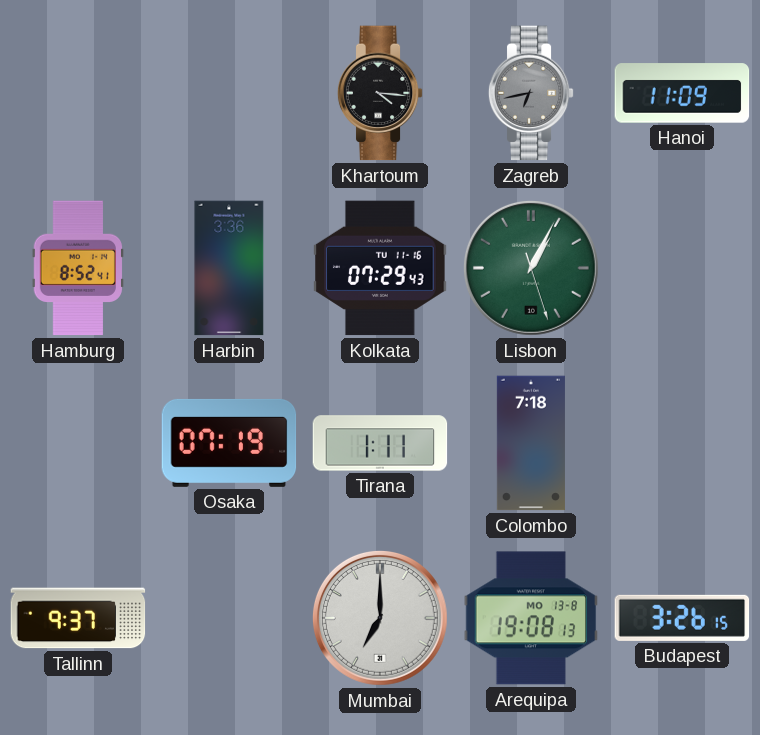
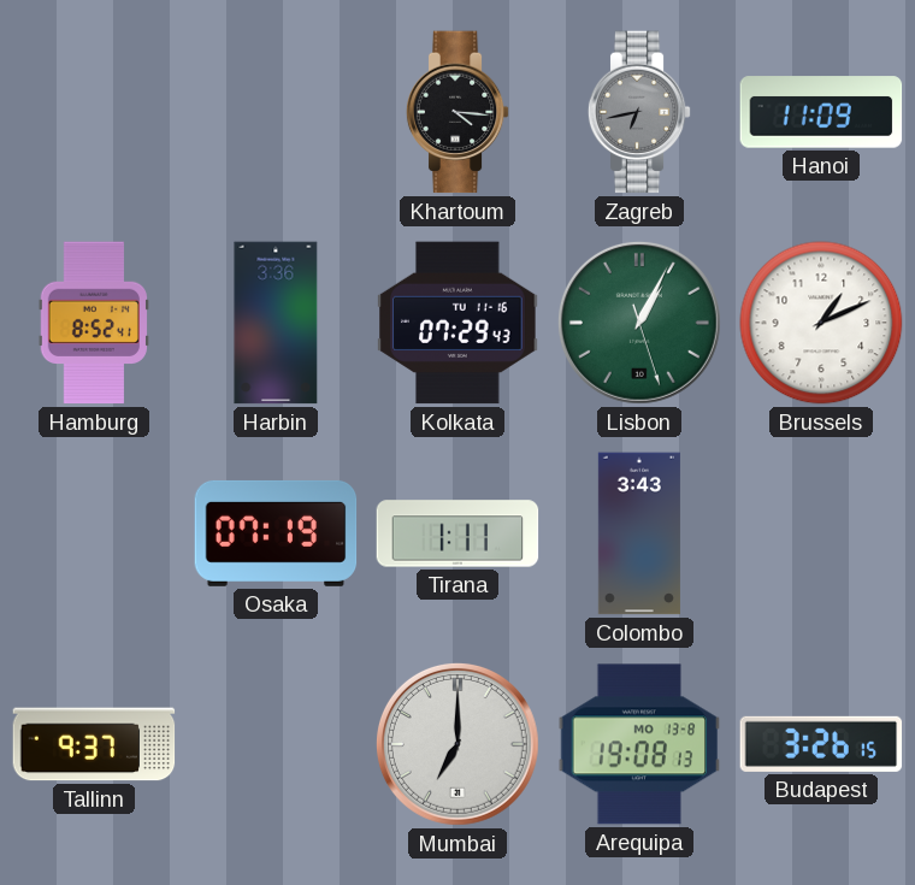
Brussels: none -> 1:11
Colombo: 7:18 -> 3:43
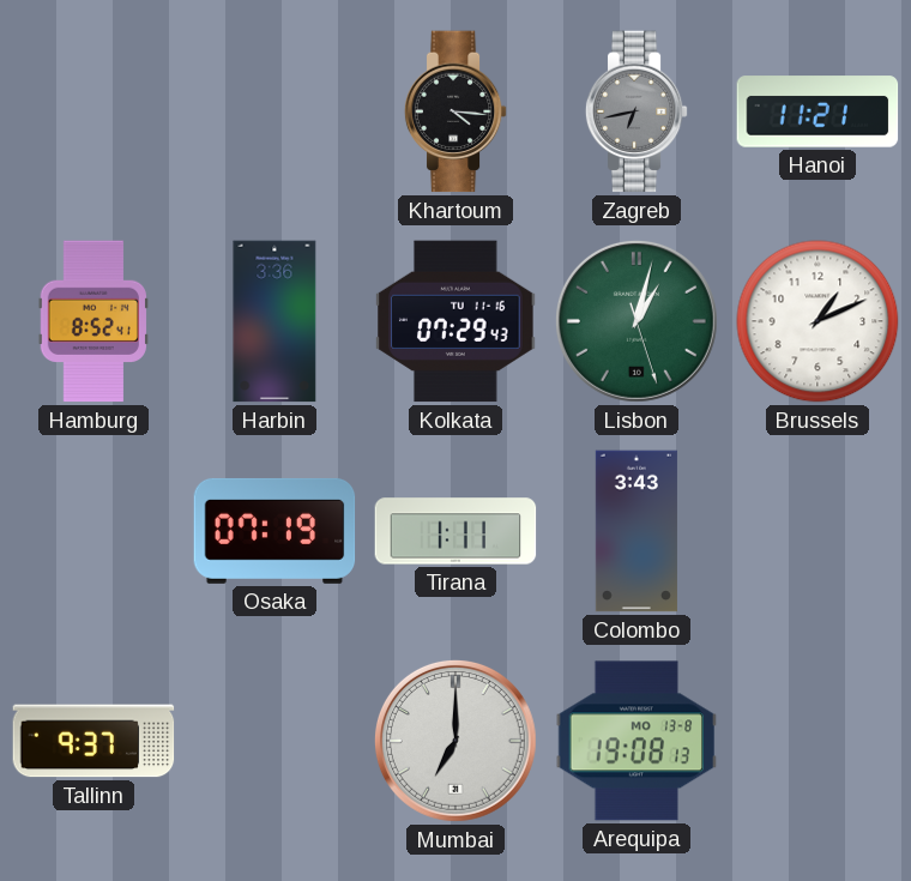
Hanoi: 11:09 -> 11:21
Lisbon: 1:04 -> 1:02
Budapest: 3:26 -> none
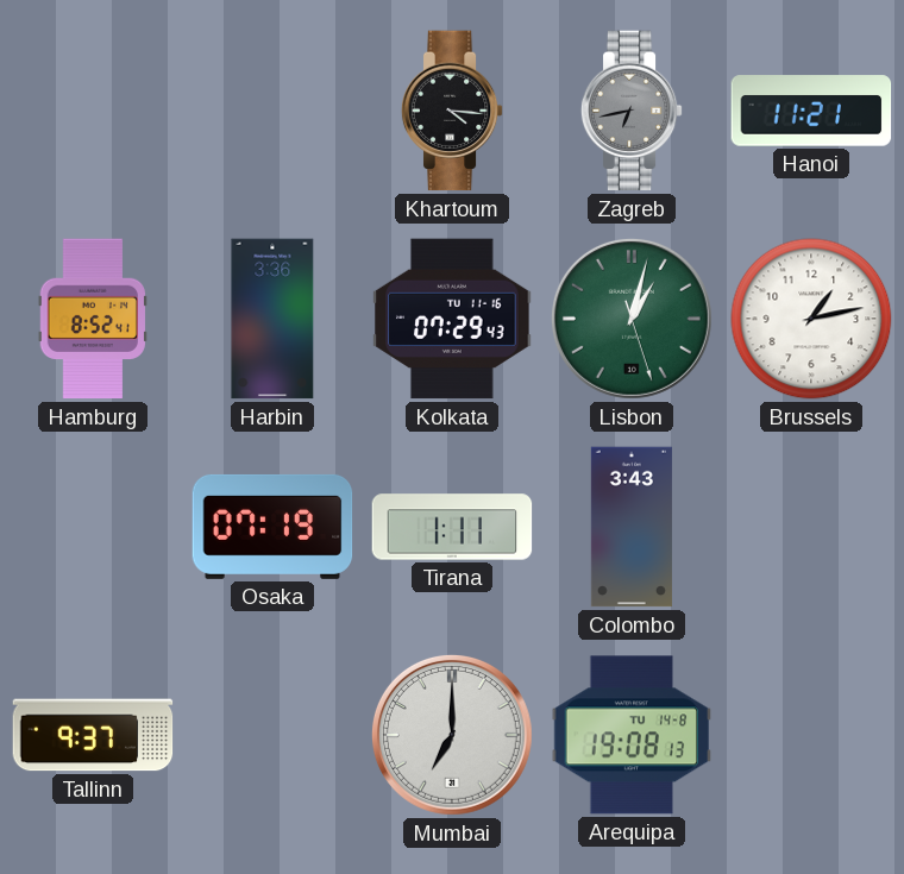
Brussels: 1:11 -> 1:13
Arequipa date: MO 13-8 -> TU 14-8
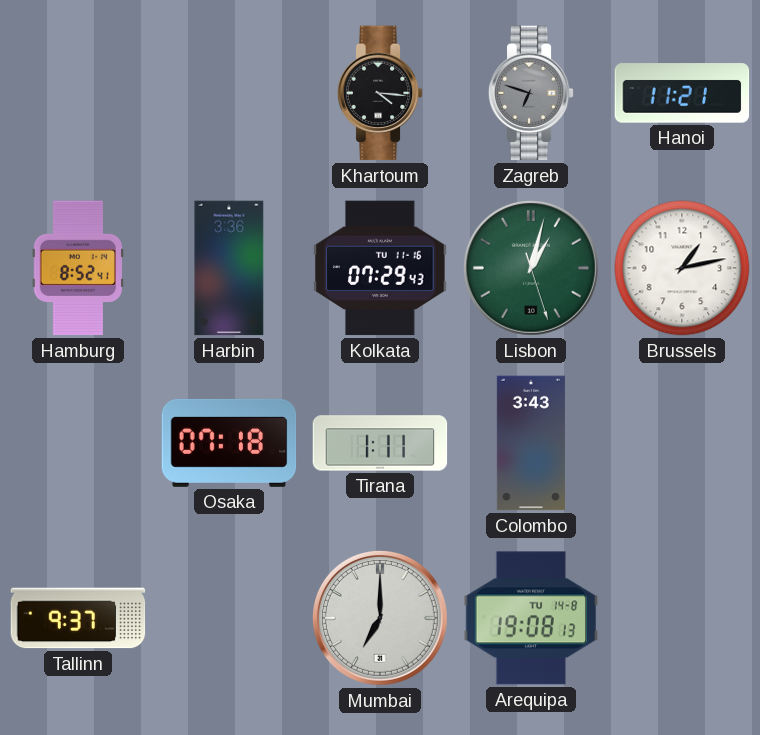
Zagreb: 6:43 -> 6:48
Osaka: 07:19 -> 07:18
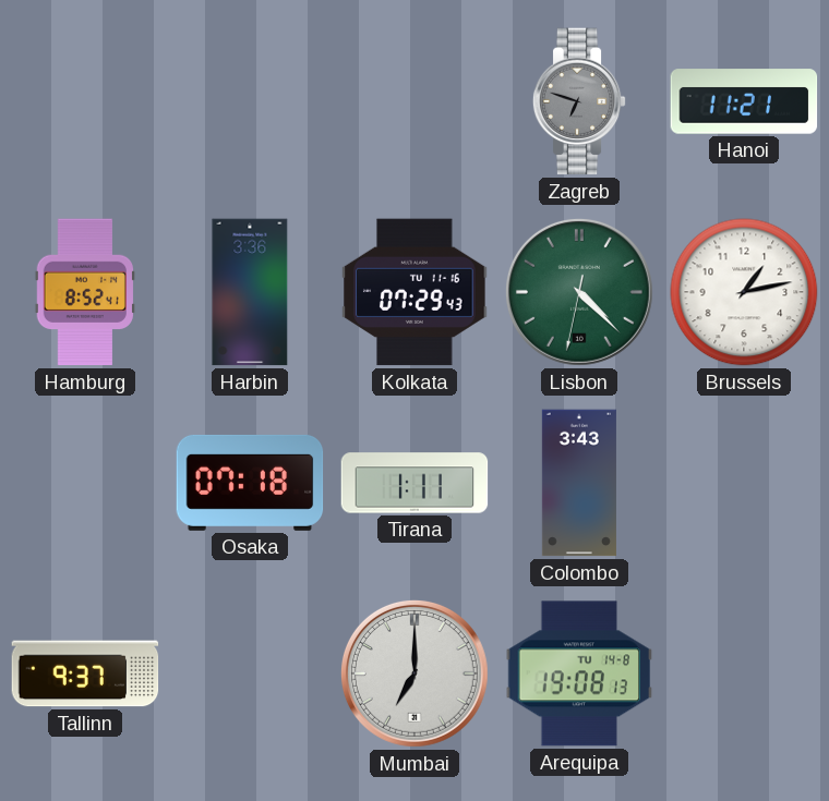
Khartoum: 4:16 -> none
Lisbon: 1:02 -> 4:22
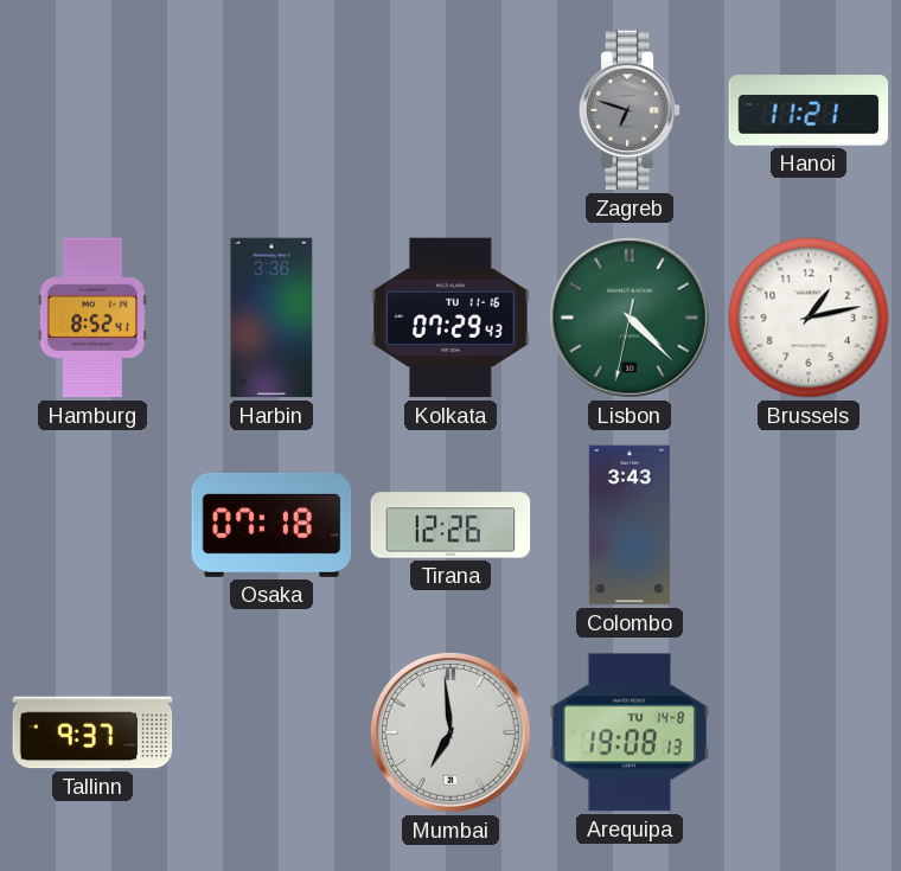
Tirana: 1:11 -> 12:26
Mumbai: 7:00 -> 6:59
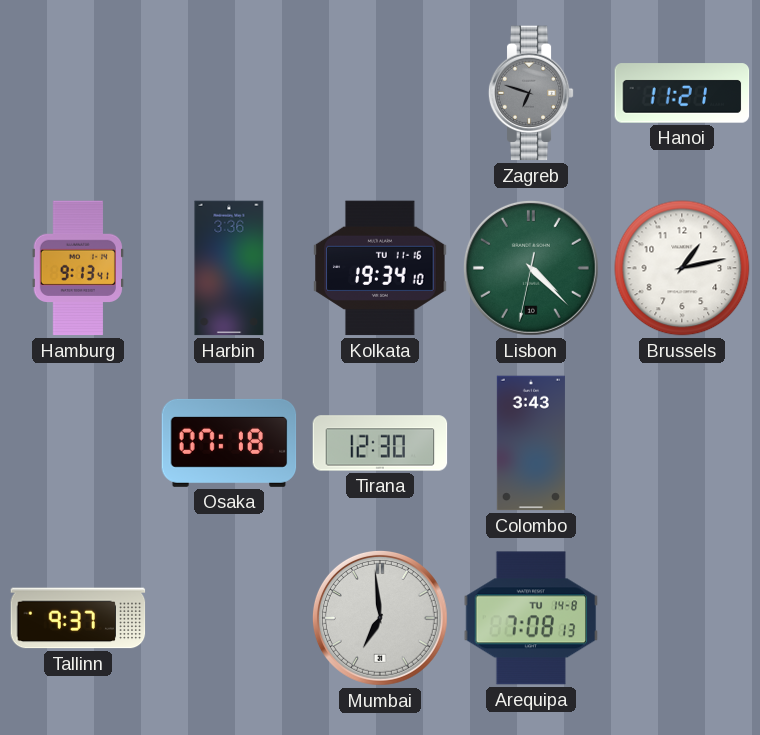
Hamburg: 8:52 -> 9:13
Kolkata: 07:29 -> 19:34
Tirana: 12:26 -> 12:30
Arequipa: 19:08 -> 7:08
